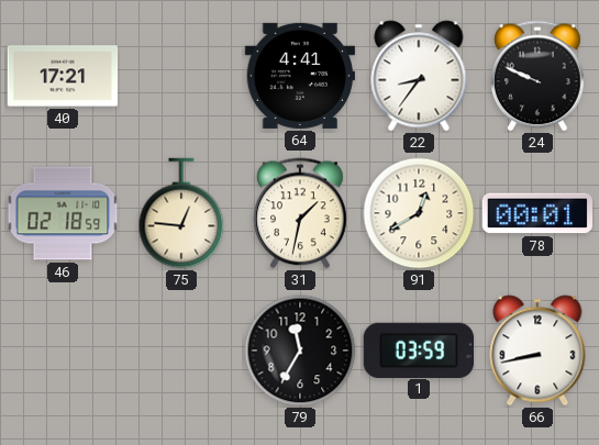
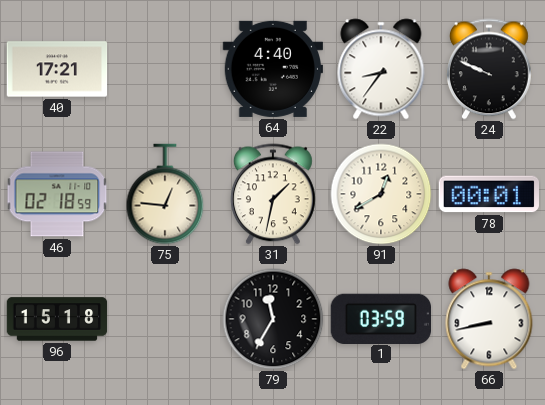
64: 4:41 -> 4:40
96: none -> 15:18
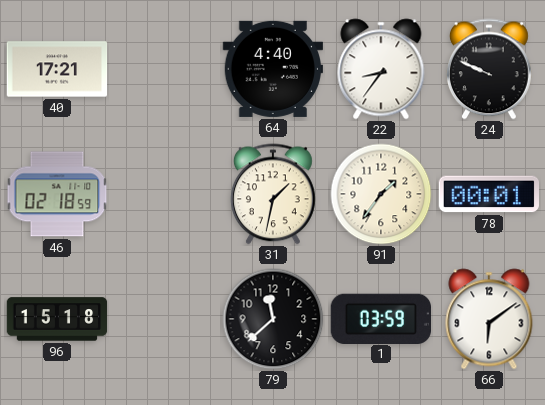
75: 12:46 -> none
91: 12:40 -> 1:36
79: 11:35 -> 11:38
66: 8:43 -> 6:09
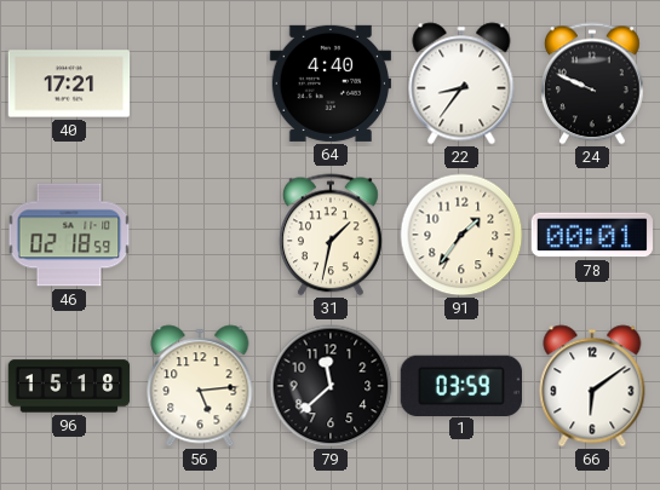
56: none -> 5:14
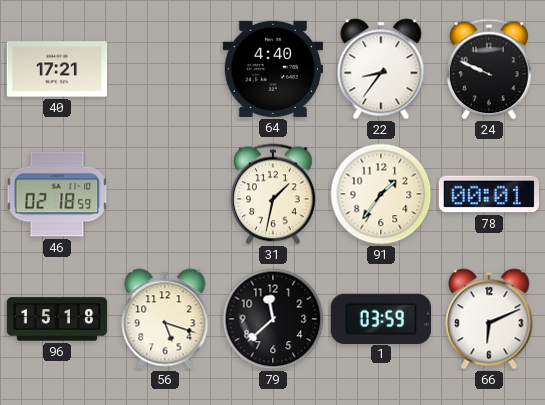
56: 5:14 -> 5:18
66: 6:09 -> 6:11
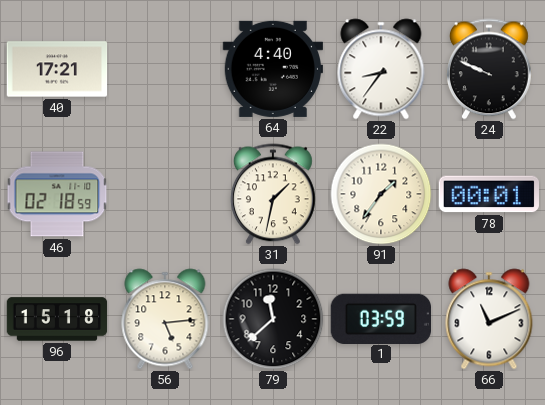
56: 5:18 -> 5:14
66: 6:11 -> 11:11
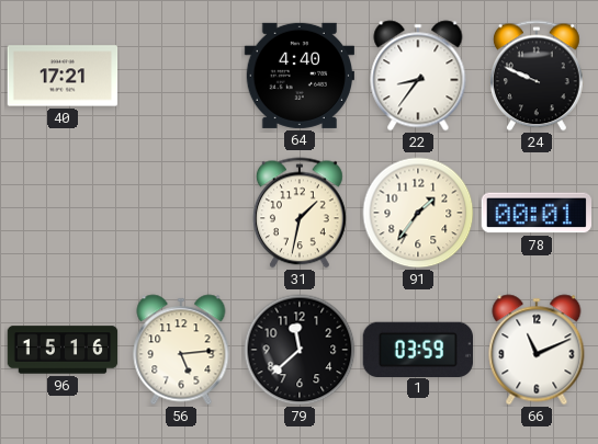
46: 02:18 -> none
96: 15:18 -> 15:16
